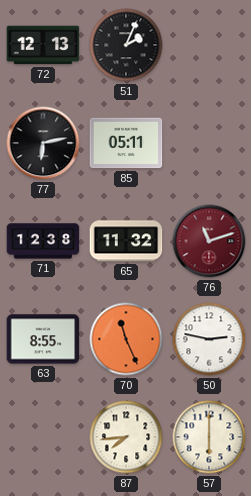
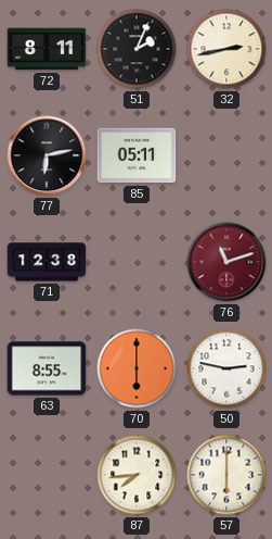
72: 12:13 -> 8:11
32: none -> 2:43
65: 11:32 -> none
70: 11:26 -> 6:00
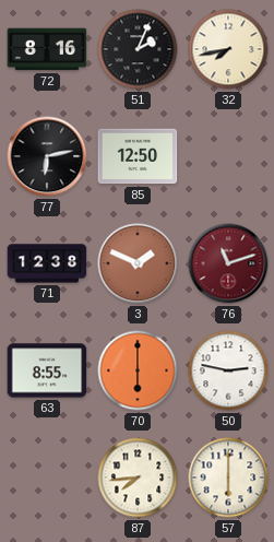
72: 8:11 -> 8:16
32: 2:43 -> 7:43
85: 05:11 -> 12:50
3: none -> 1:49
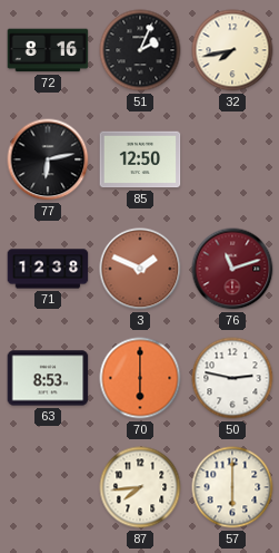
63: 8:55 -> 8:53
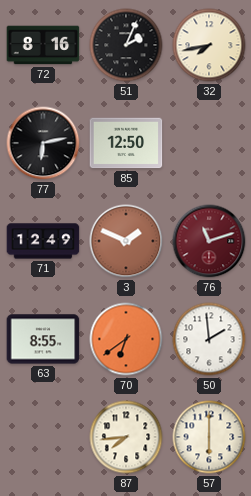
71: 12:38 -> 12:49
63: 8:53 -> 8:55
70: 6:00 -> 6:39
50: 2:47 -> 1:59
